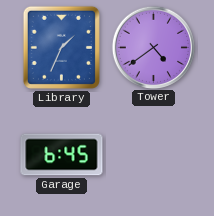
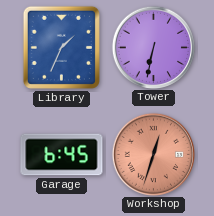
Tower: 4:39 -> 6:32
Workshop: none -> 12:33
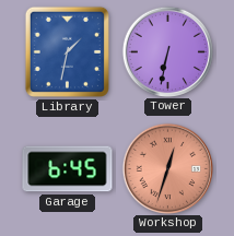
Library: 1:34 -> 1:32
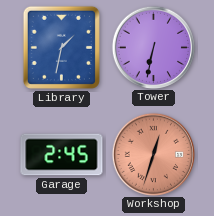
Garage: 6:45 -> 2:45
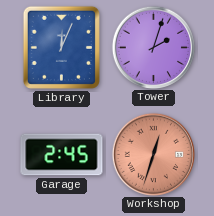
Library: 1:32 -> 12:04
Tower: 6:32 -> 2:03
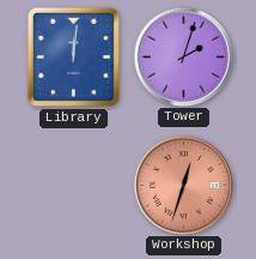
Library: 12:04 -> 12:01
Garage: 2:45 -> none
